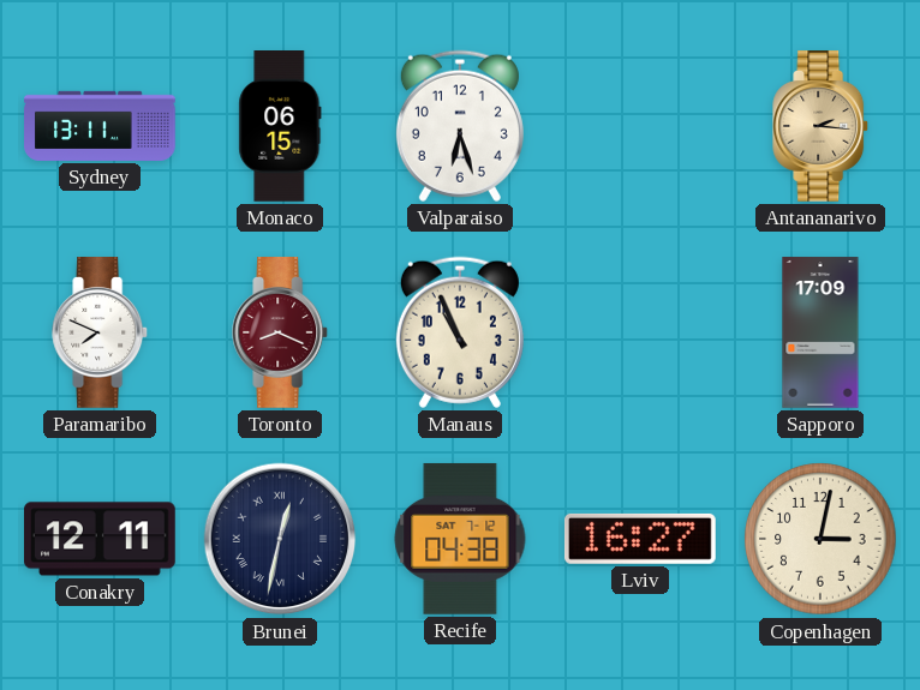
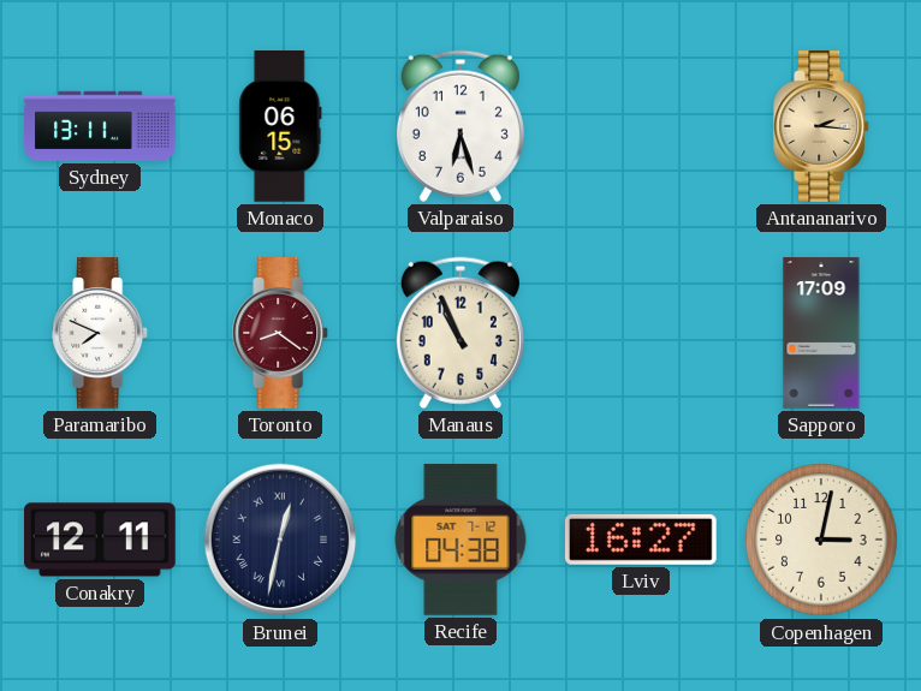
Toronto: 8:19 -> 8:21
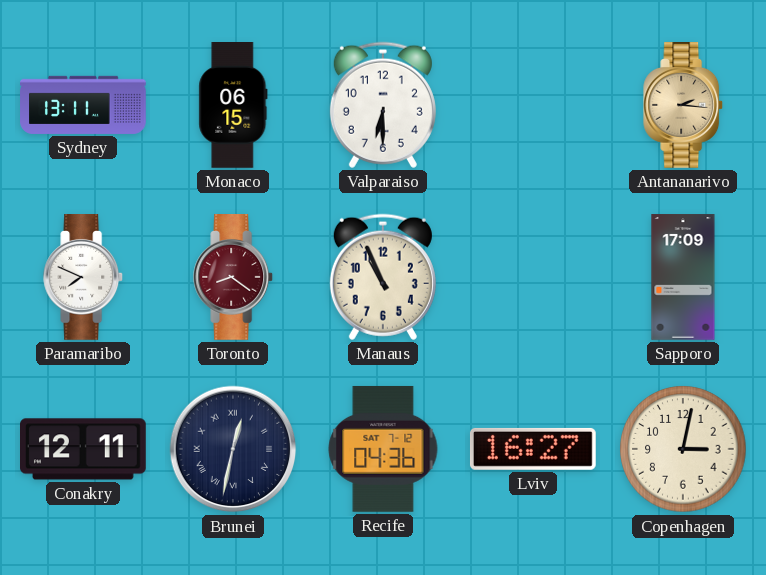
Valparaiso: 6:27 -> 6:30
Recife: 04:38 -> 04:36
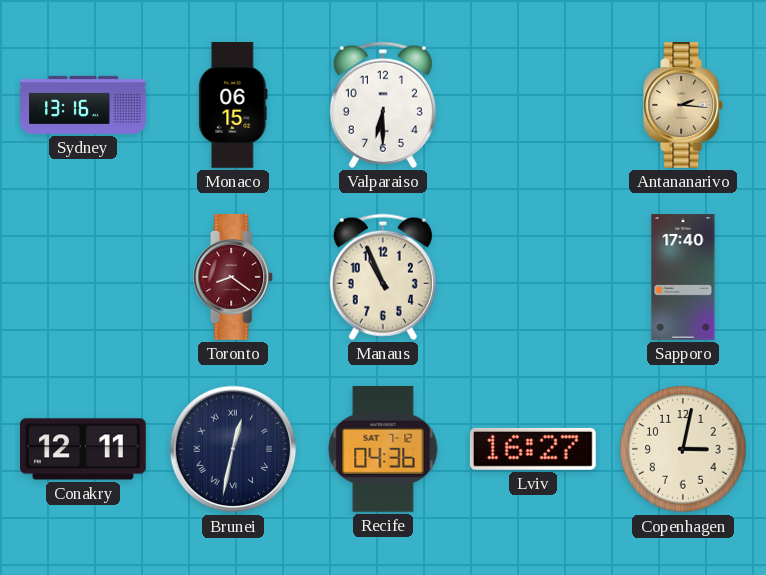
Sydney: 13:11 -> 13:16
Paramaribo: 7:49 -> none
Sapporo: 17:09 -> 17:40
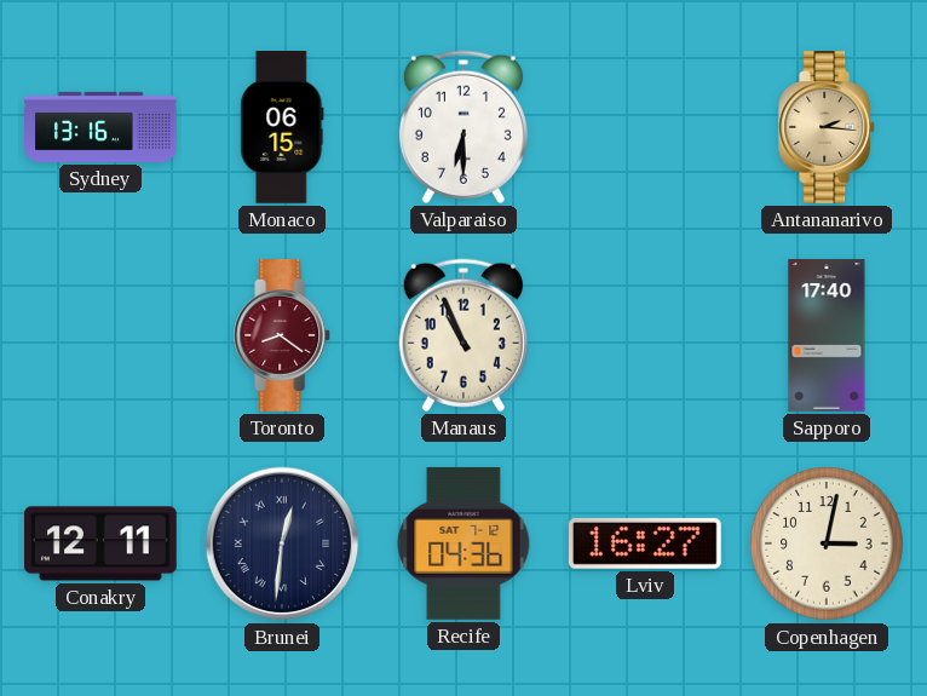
Brunei: 12:32 -> 12:31
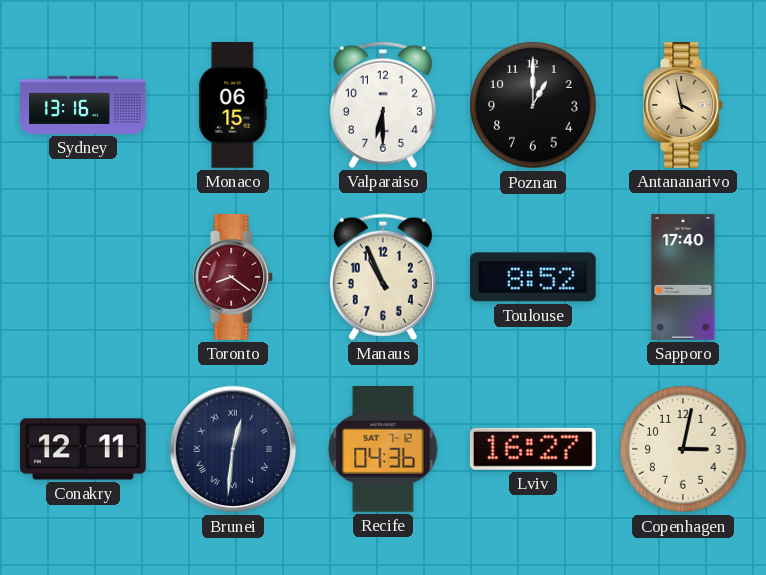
Poznan: none -> 1:00
Antananarivo: 2:16 -> 3:58
Toulouse: none -> 8:52
